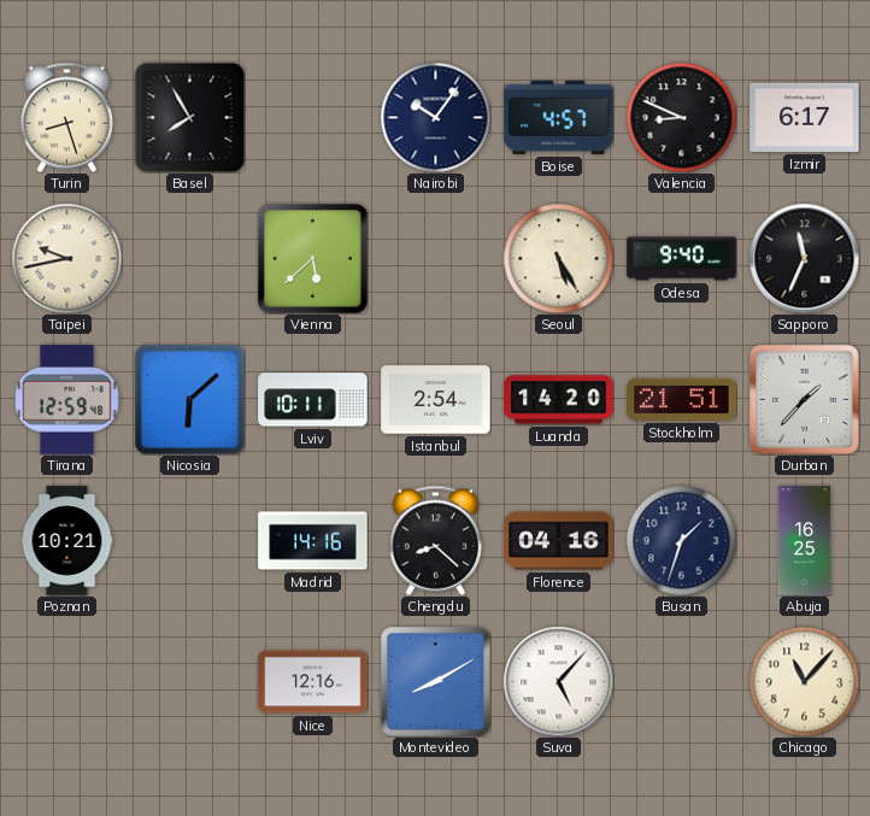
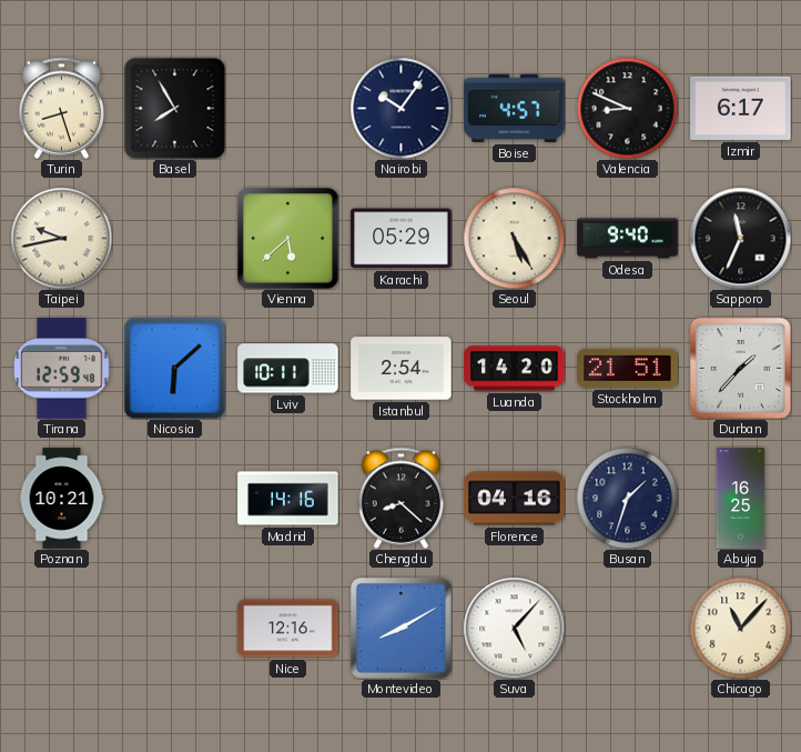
Karachi: none -> 05:29
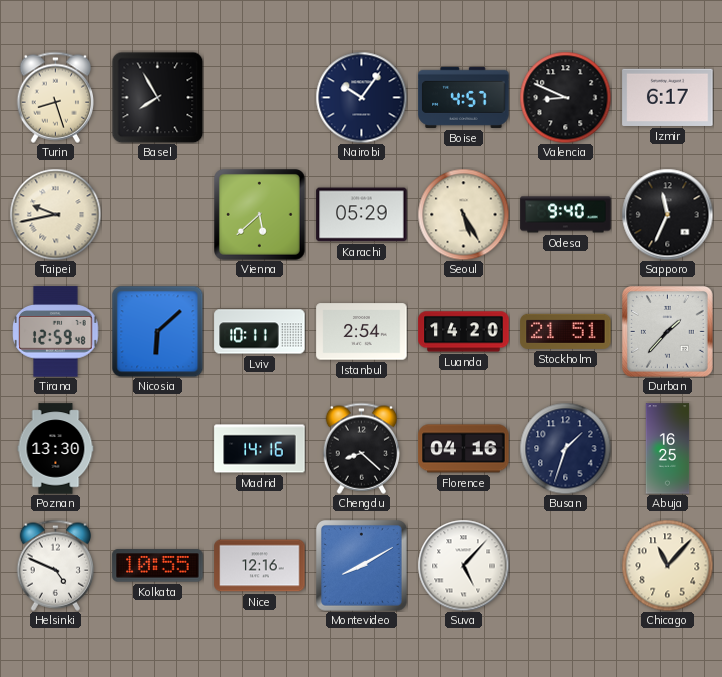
Poznan: 10:21 -> 13:30
Helsinki: none -> 4:49
Kolkata: none -> 10:55
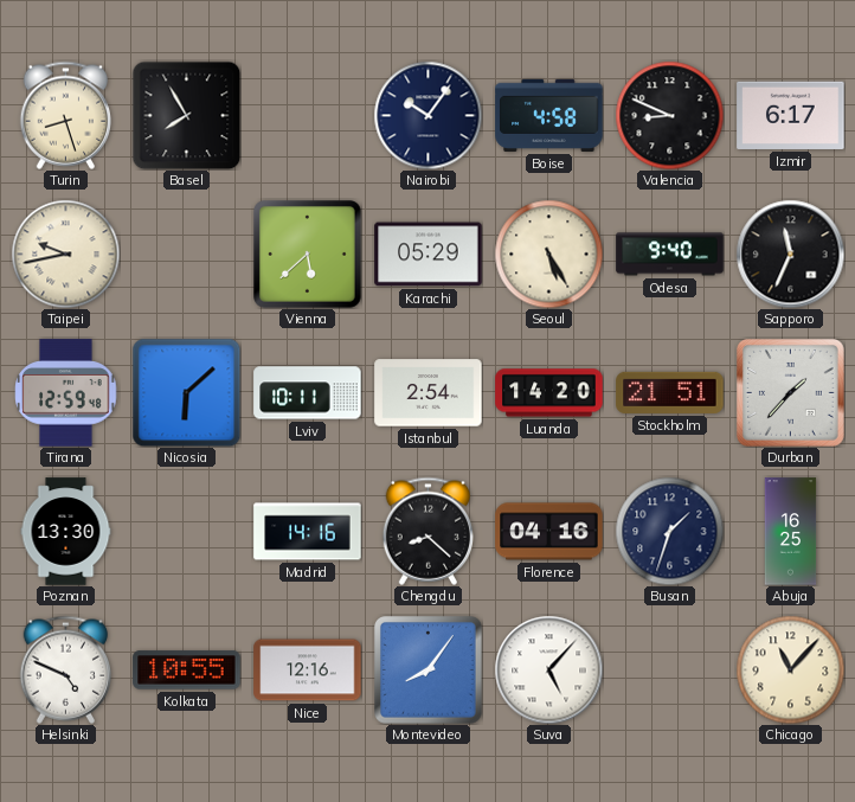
Boise: 4:57 -> 4:58
Montevideo: 8:10 -> 8:06
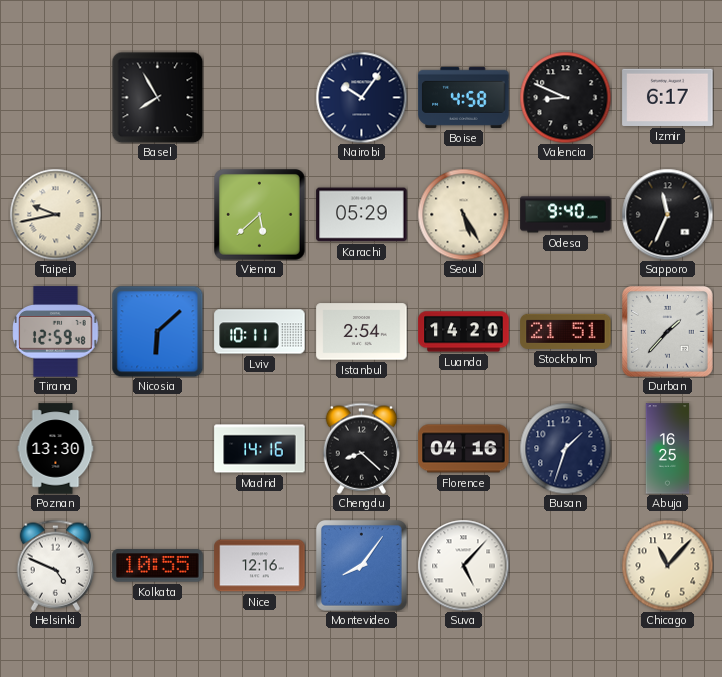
Turin: 8:27 -> none
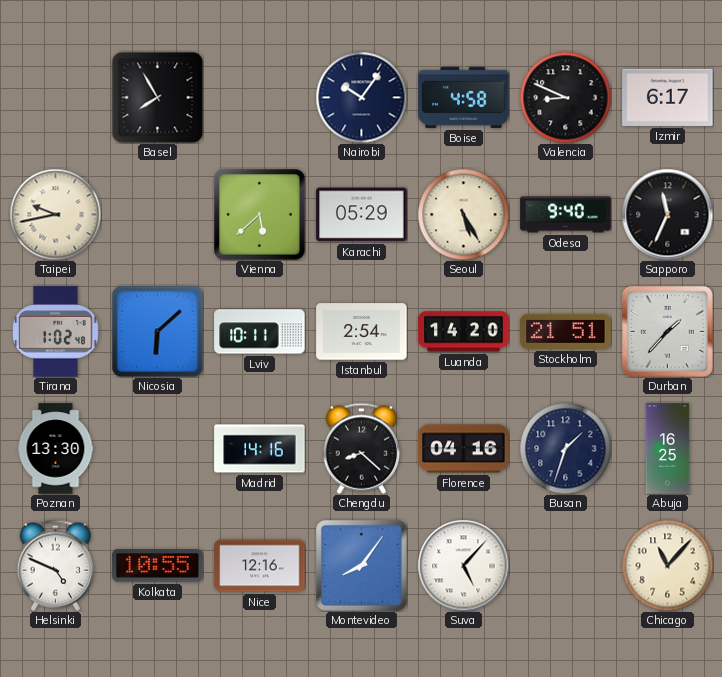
Tirana: 12:59 -> 1:02
